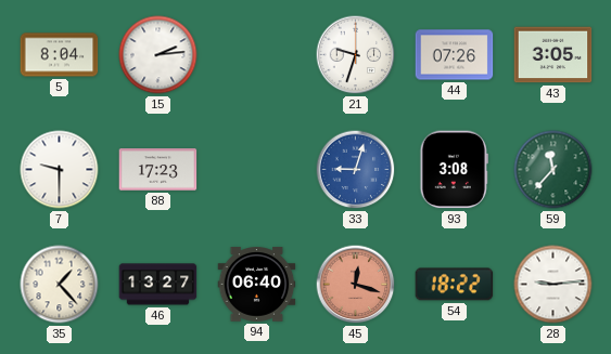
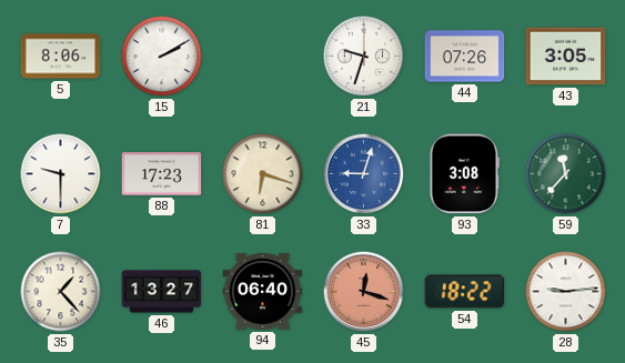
5: 8:04 -> 8:06
15: 2:14 -> 2:10
81: none -> 6:18
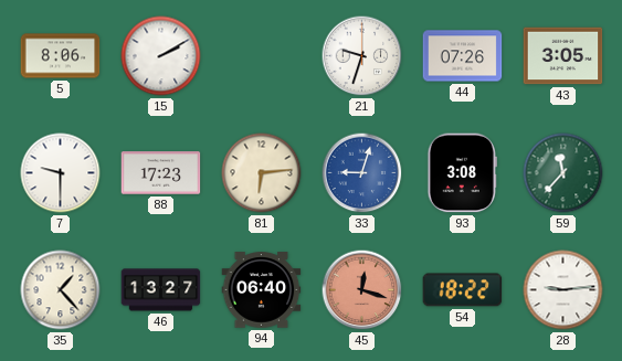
81: 6:18 -> 6:14
